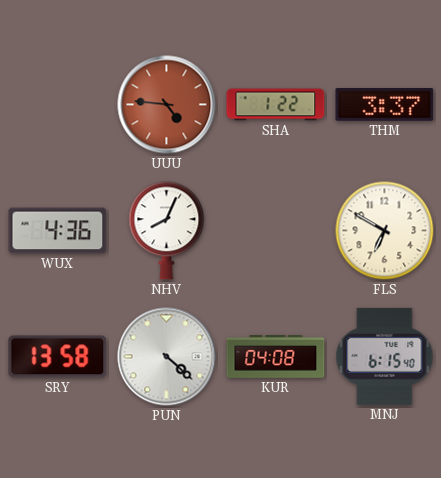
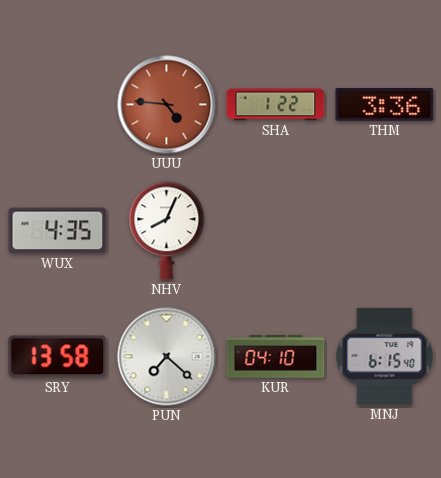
THM: 3:37 -> 3:36
WUX: 4:36 -> 4:35
FLS: 6:50 -> none
PUN: 4:22 -> 7:22
KUR: 04:08 -> 04:10
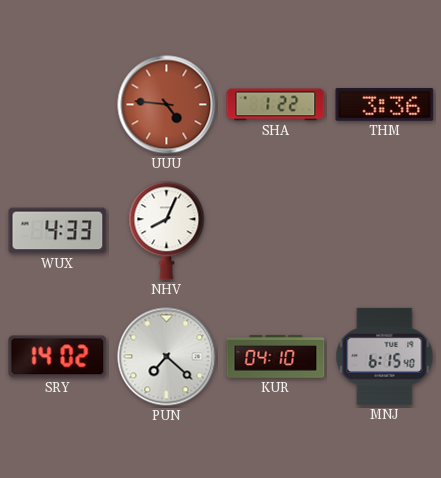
WUX: 4:35 -> 4:33
SRY: 13:58 -> 14:02
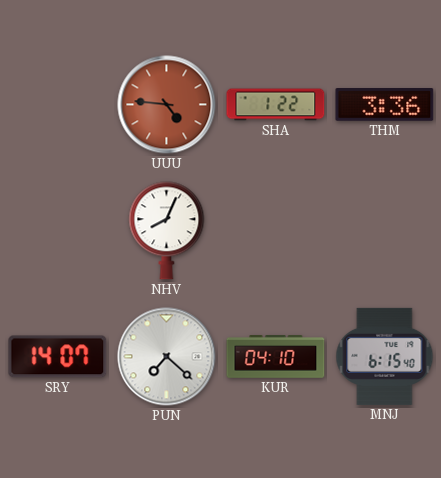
WUX: 4:33 -> none
SRY: 14:02 -> 14:07
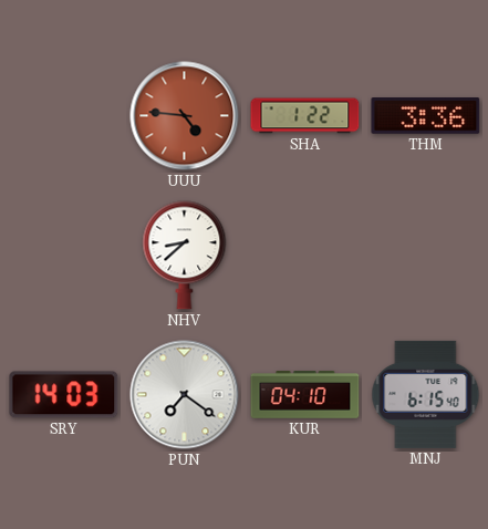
NHV: 8:04 -> 8:38
SRY: 14:07 -> 14:03
PUN: 7:22 -> 7:21
